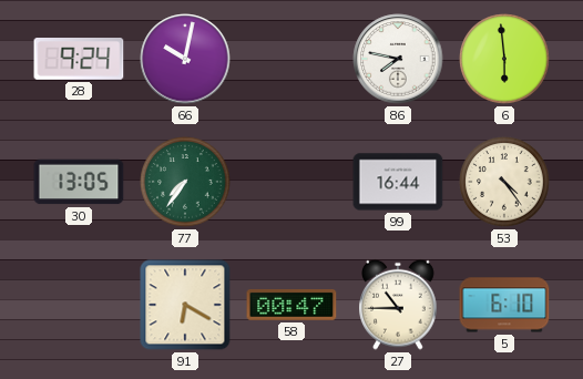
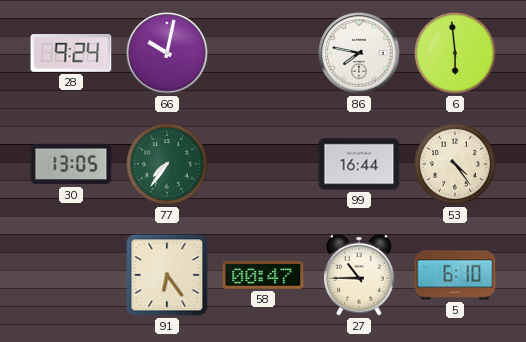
91: 6:20 -> 6:24
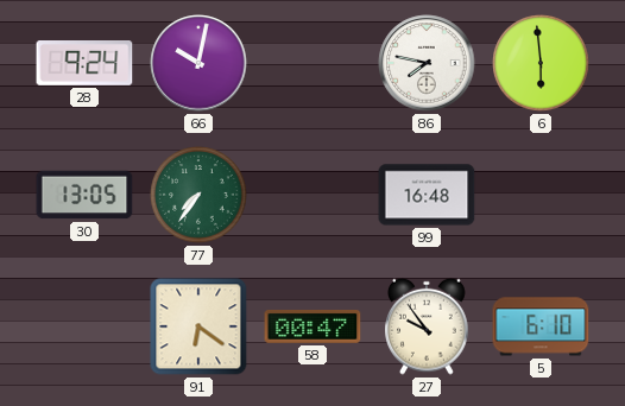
99: 16:44 -> 16:48
53: 4:24 -> none
91: 6:24 -> 6:21
27: 10:45 -> 9:54
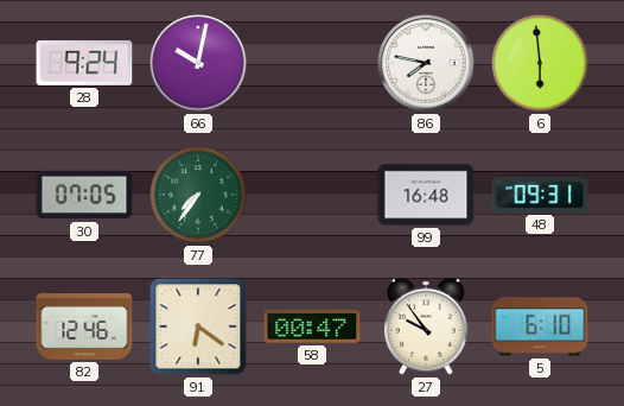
30: 13:05 -> 07:05
48: none -> 09:31
82: none -> 12:46
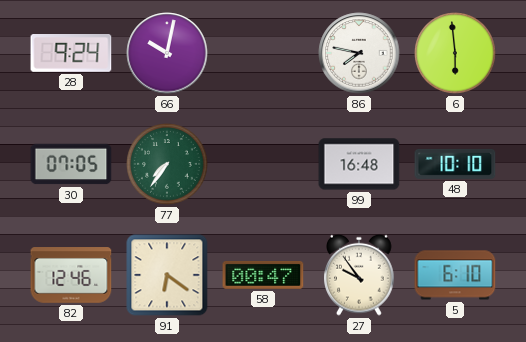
48: 09:31 -> 10:10
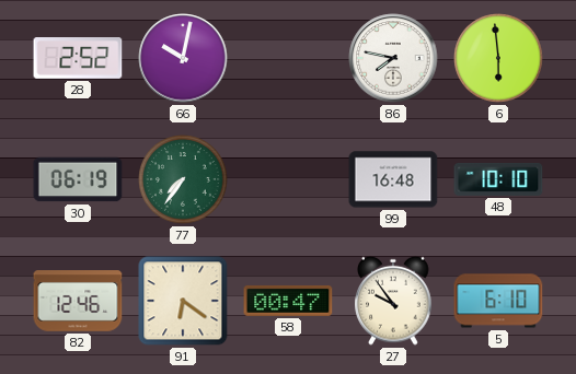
28: 9:24 -> 2:52
30: 07:05 -> 06:19
